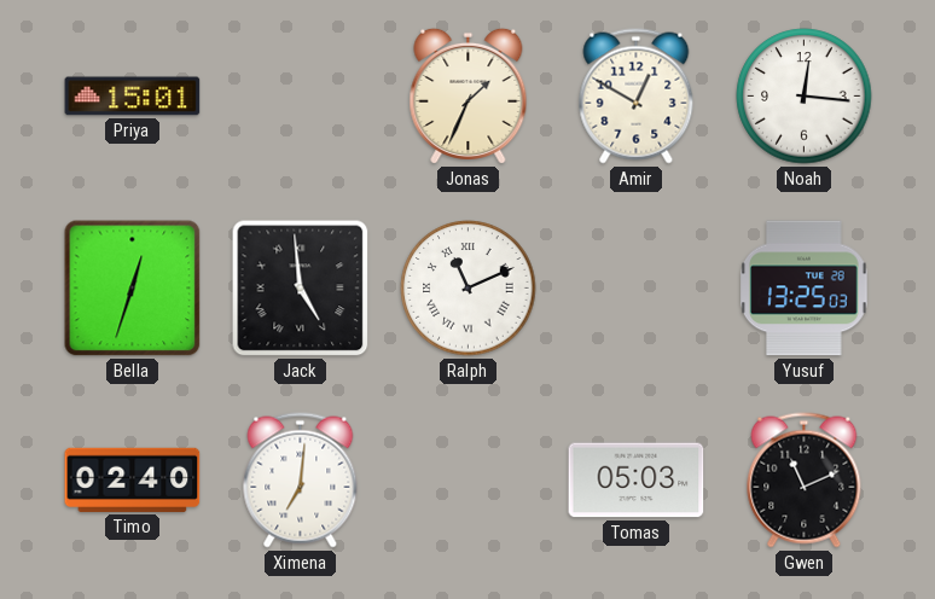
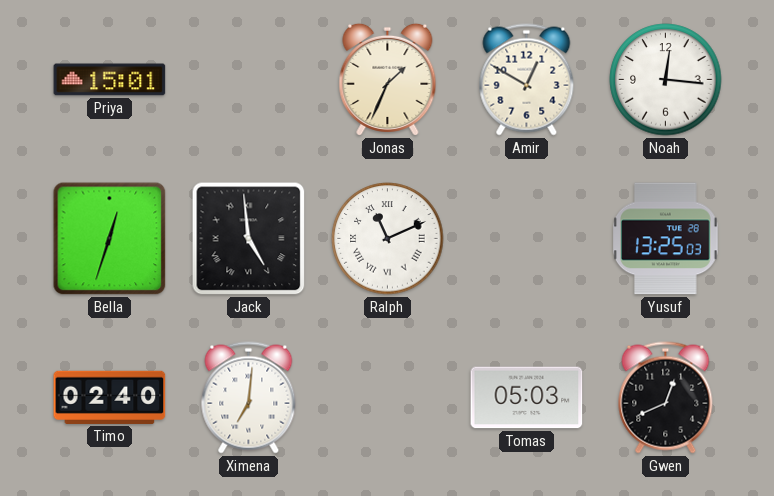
Gwen: 11:11 -> 12:41
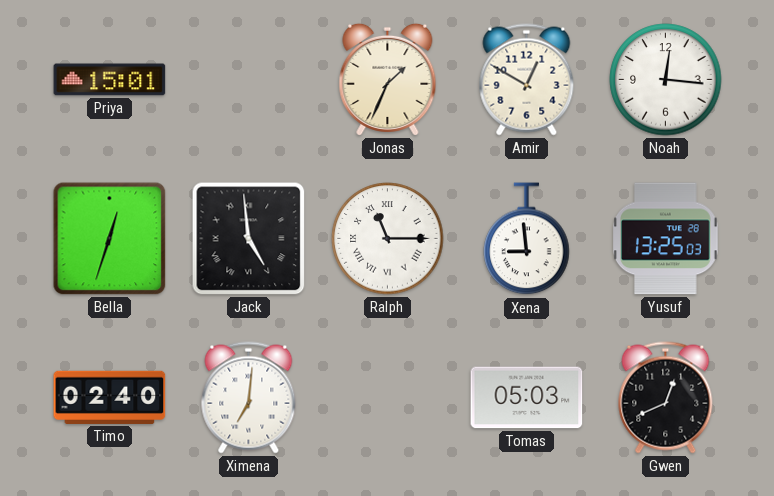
Ralph: 11:11 -> 11:15
Xena: none -> 8:59
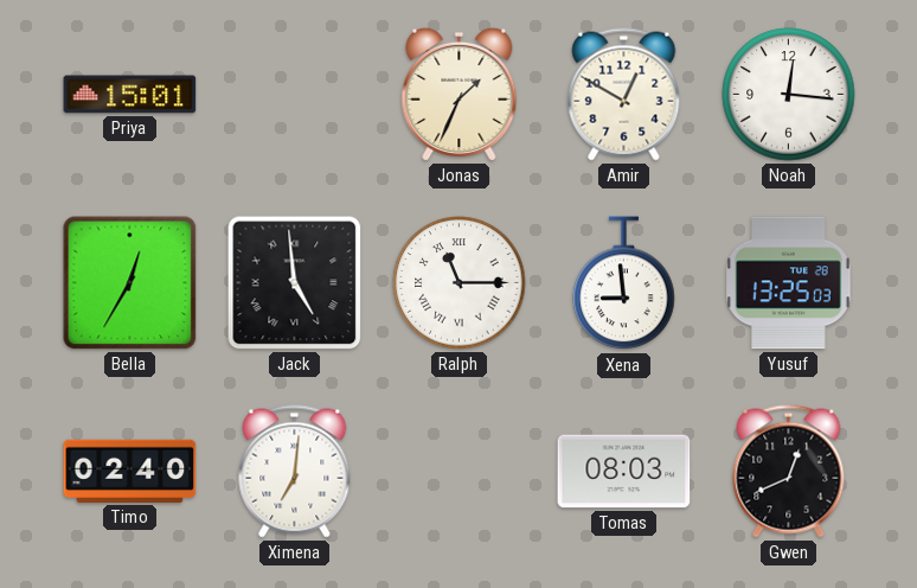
Bella: 12:33 -> 12:35
Tomas: 05:03 -> 08:03
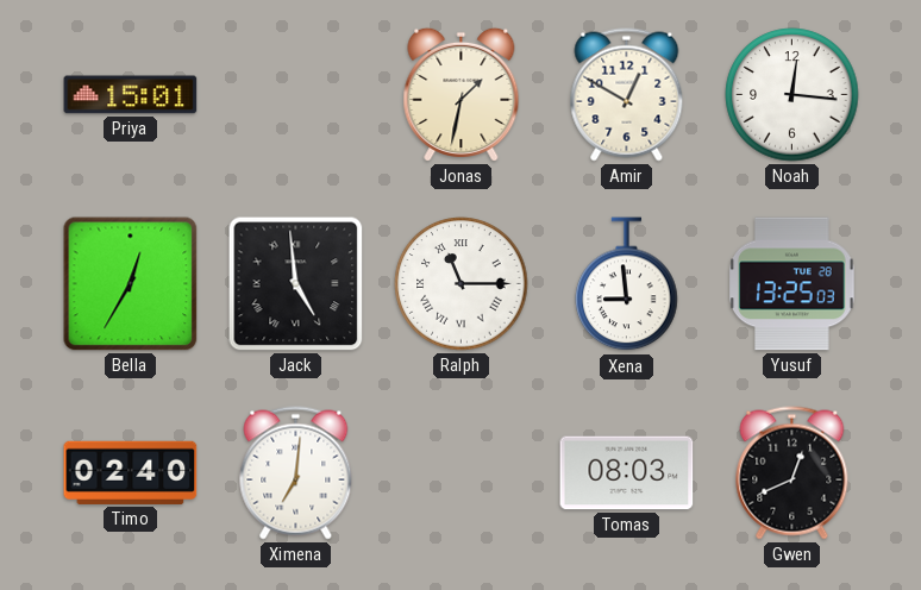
Jonas: 1:34 -> 1:32
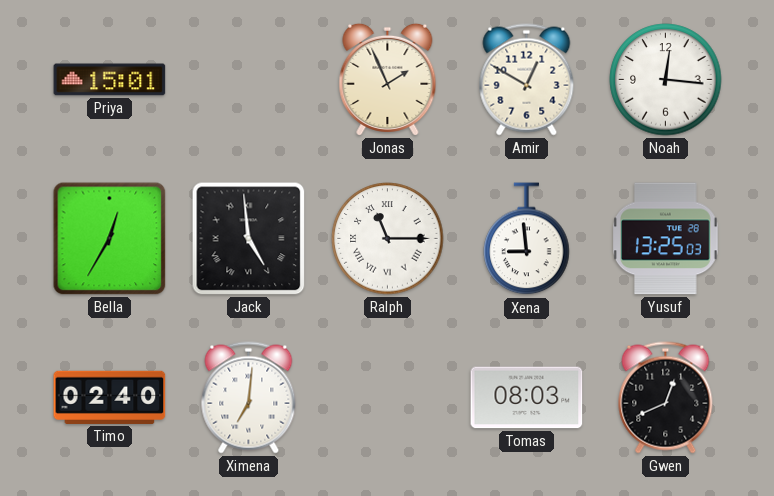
Jonas: 1:32 -> 1:56
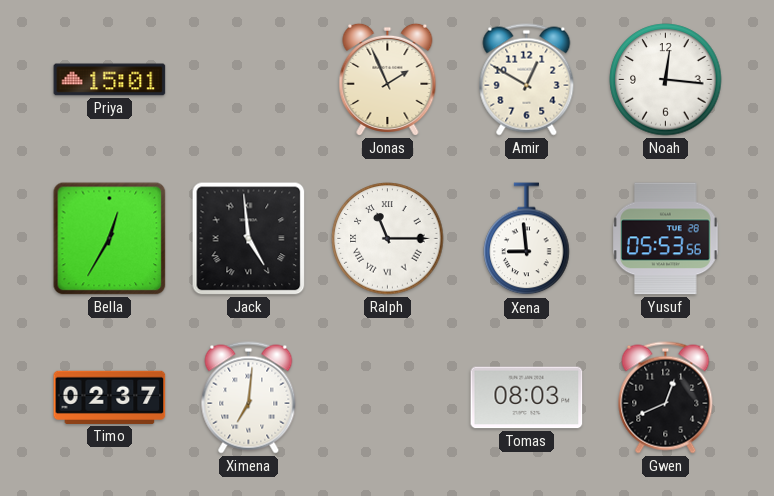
Yusuf: 13:25 -> 05:53
Timo: 02:40 -> 02:37
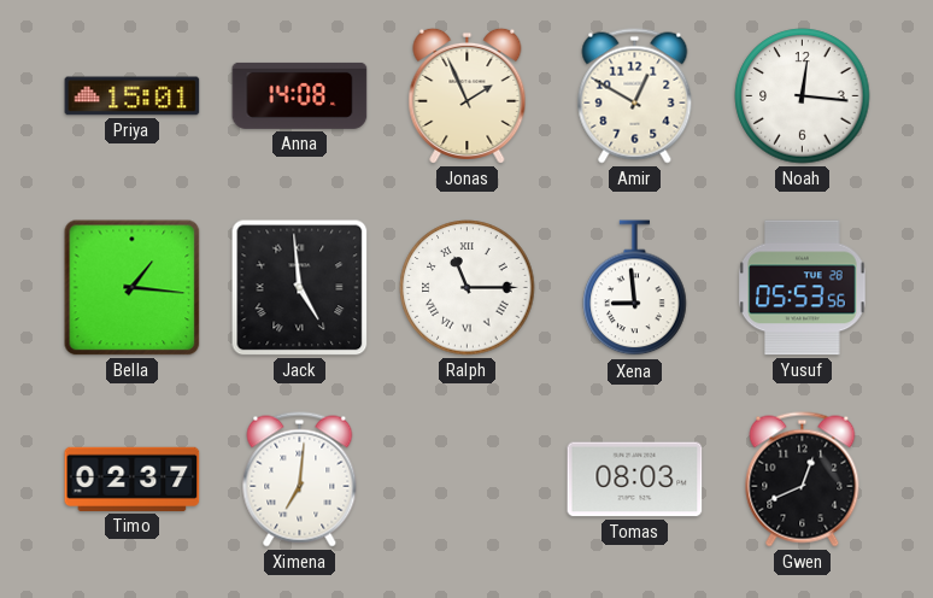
Anna: none -> 14:08
Bella: 12:35 -> 1:16
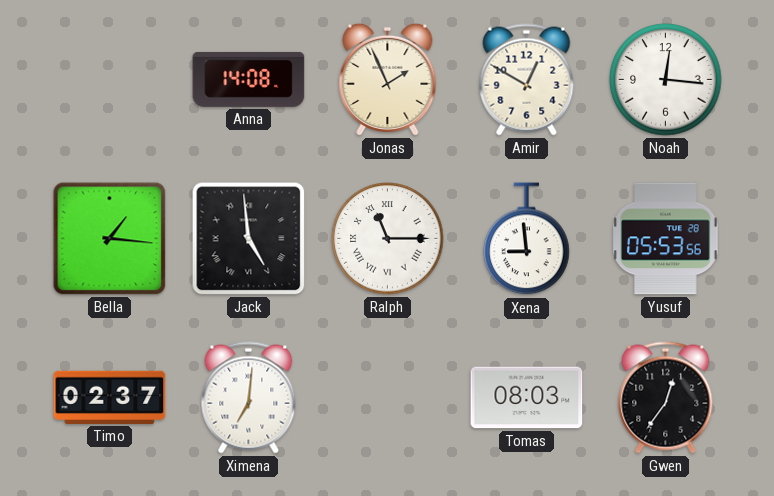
Priya: 15:01 -> none
Gwen: 12:41 -> 12:36
